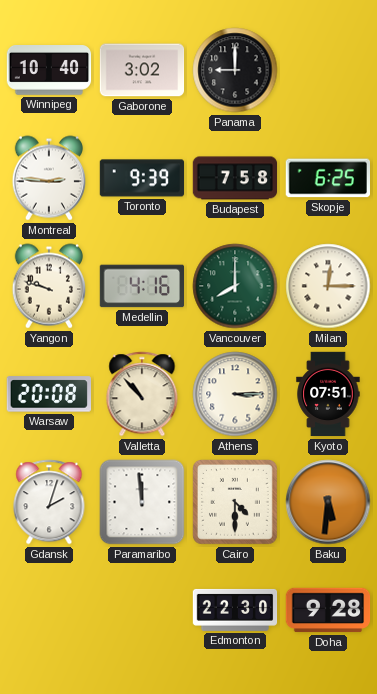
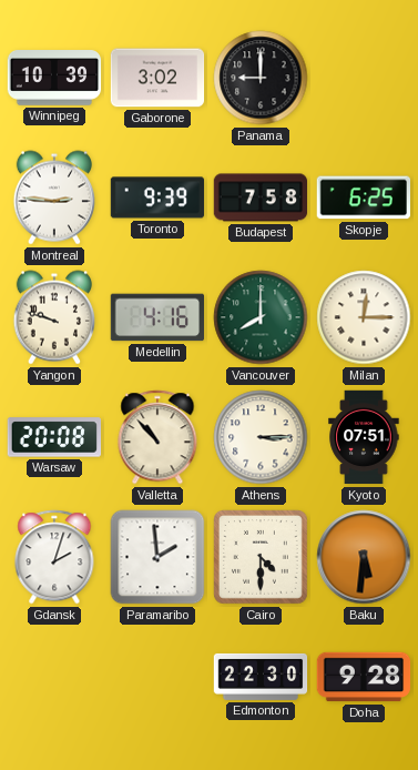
Winnipeg: 10:40 -> 10:39
Paramaribo: 11:59 -> 1:59
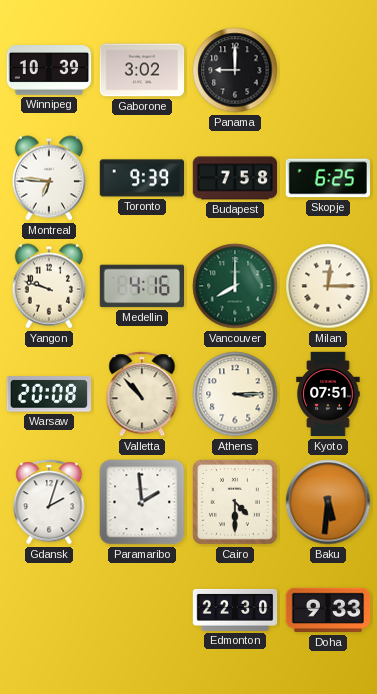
Montreal: 2:46 -> 6:46
Doha: 9:28 -> 9:33
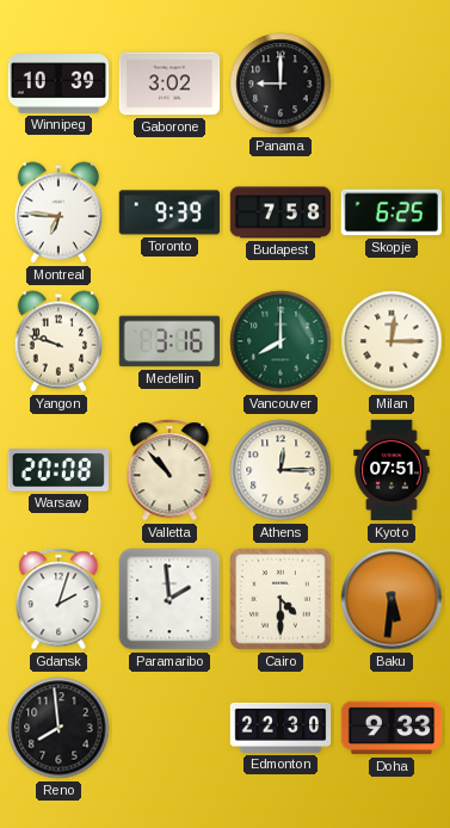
Medellin: 4:16 -> 3:16
Athens: 3:15 -> 12:15
Reno: none -> 7:59
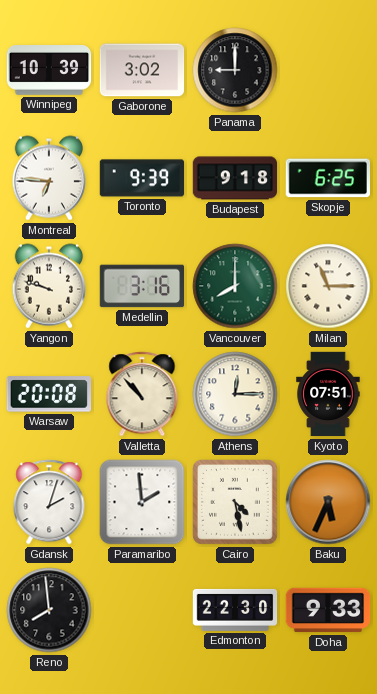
Budapest: 7:58 -> 9:18
Milan: 12:15 -> 11:15
Cairo: 4:30 -> 4:28
Baku: 5:31 -> 5:34
